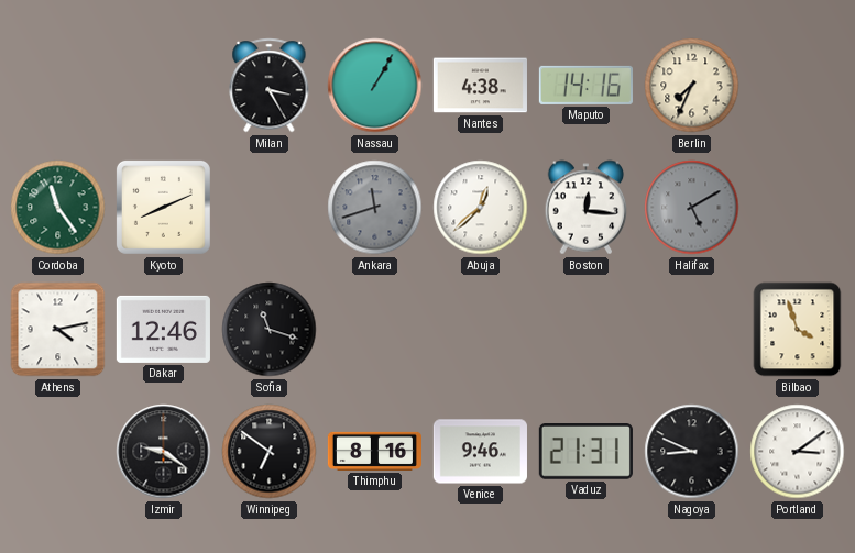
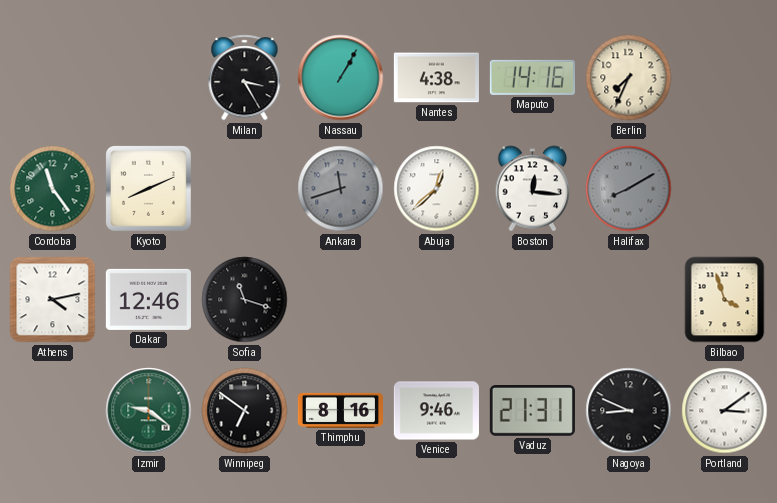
Halifax: 5:10 -> 8:10
Izmir dial: black -> green
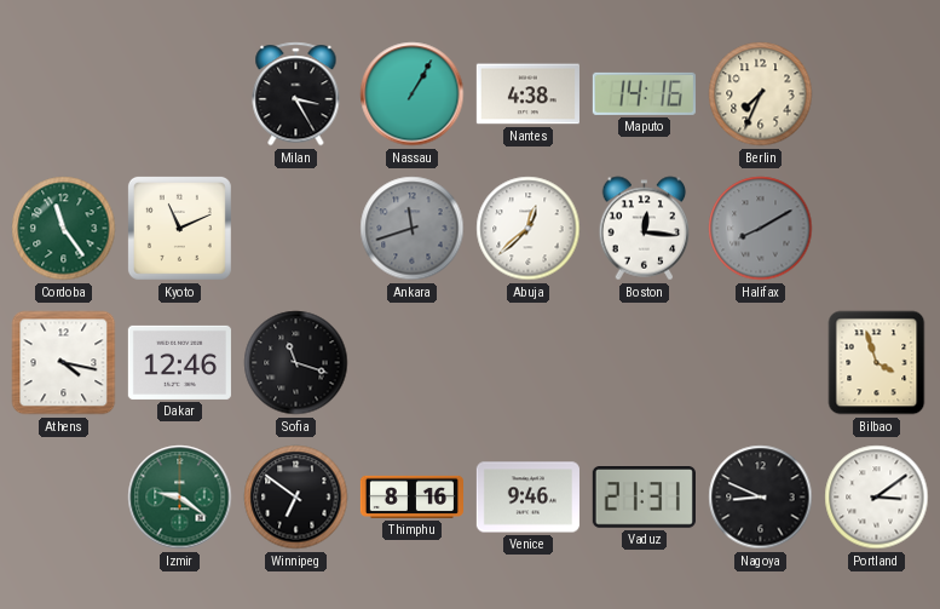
Kyoto: 8:11 -> 11:11
Athens: 4:13 -> 4:17
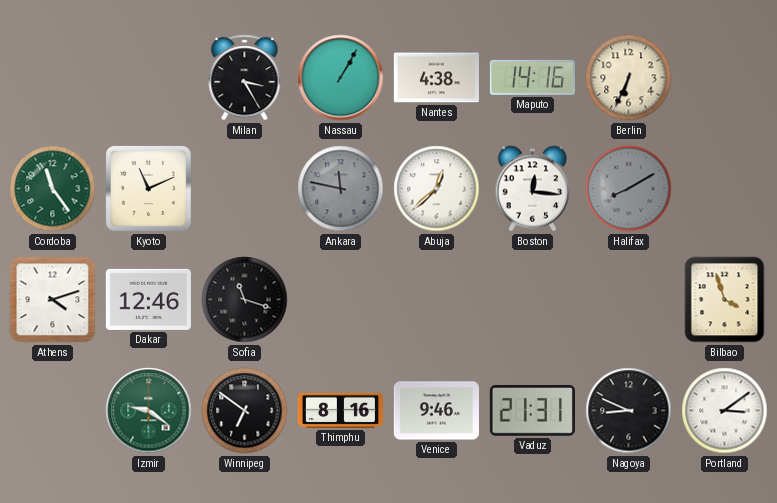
Berlin: 7:34 -> 6:34
Ankara: 11:42 -> 11:47
Athens: 4:17 -> 4:12
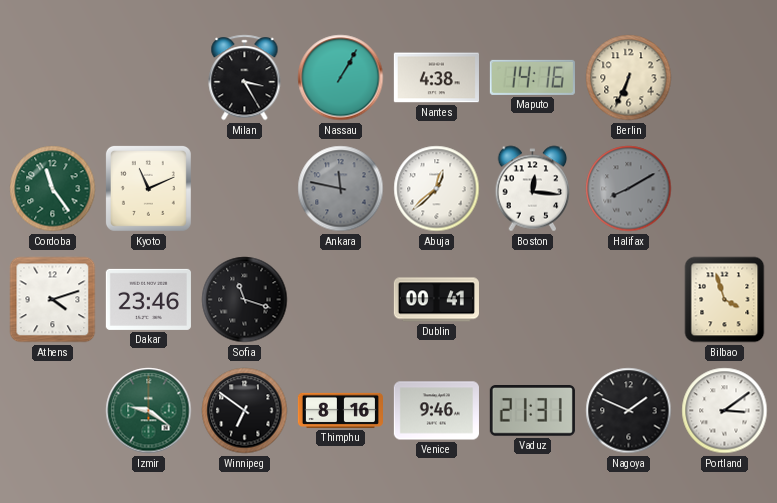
Dakar: 12:46 -> 23:46
Dublin: none -> 00:41
Nagoya: 8:49 -> 1:49
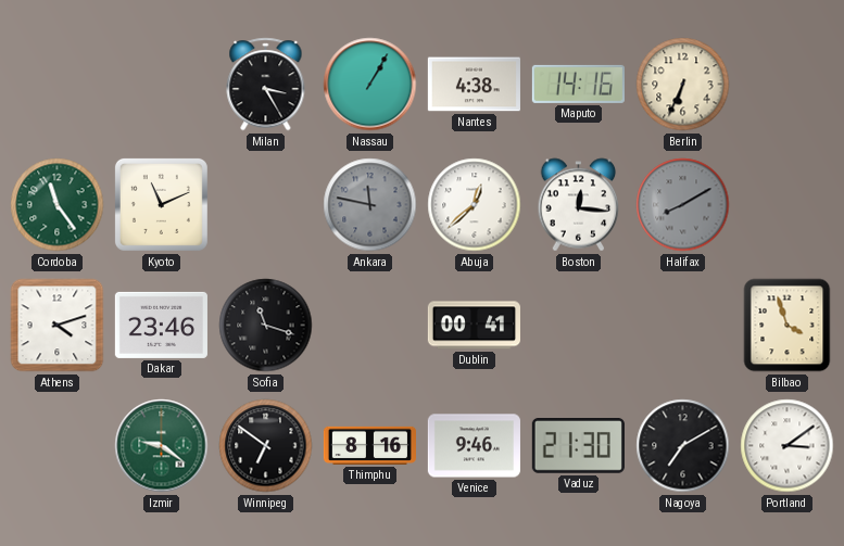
Vaduz: 21:31 -> 21:30
Nagoya: 1:49 -> 7:10
